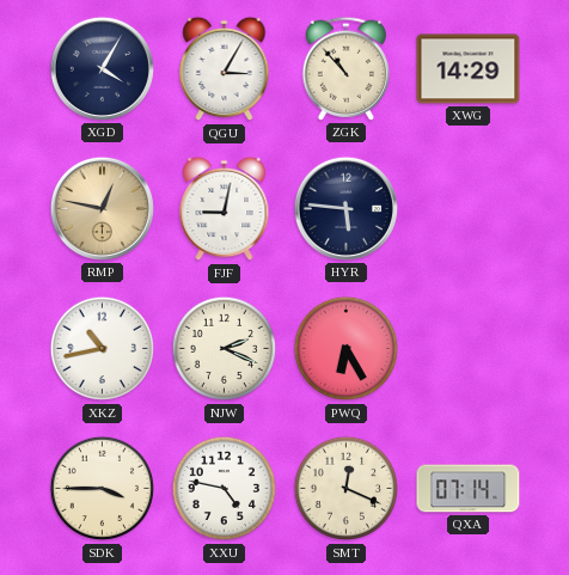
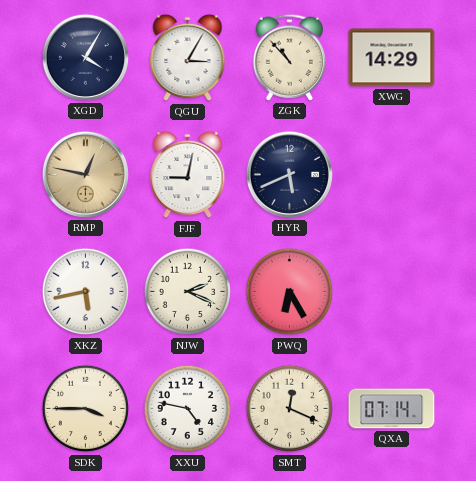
HYR: 5:46 -> 5:41
XKZ: 10:43 -> 5:43
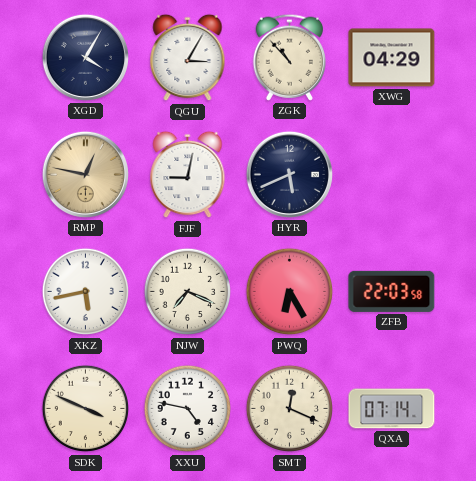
XWG: 14:29 -> 04:29
NJW: 2:19 -> 7:19
ZFB: none -> 22:03
SDK: 3:45 -> 3:49
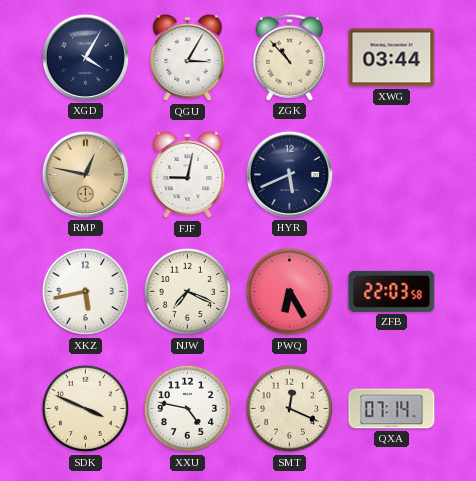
XWG: 04:29 -> 03:44
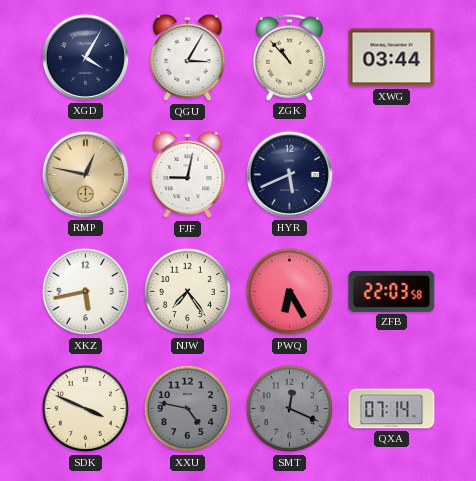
NJW: 7:19 -> 7:24
XXU dial: white -> grey
SMT dial: cream -> grey
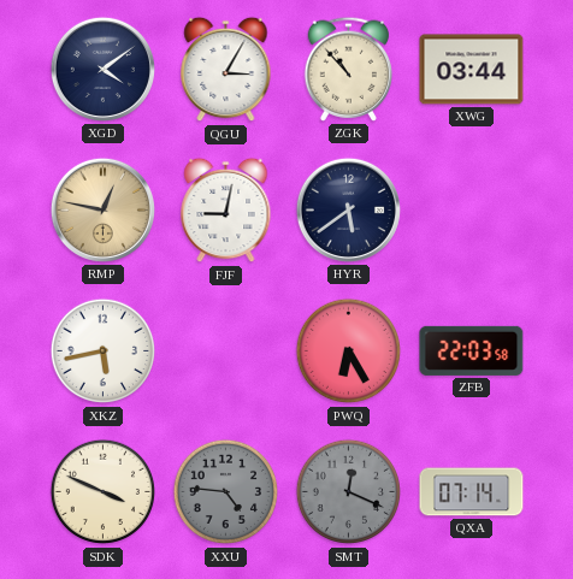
XGD: 4:05 -> 4:09
HYR: 5:41 -> 5:39
NJW: 7:24 -> none
XXU: 4:47 -> 4:46
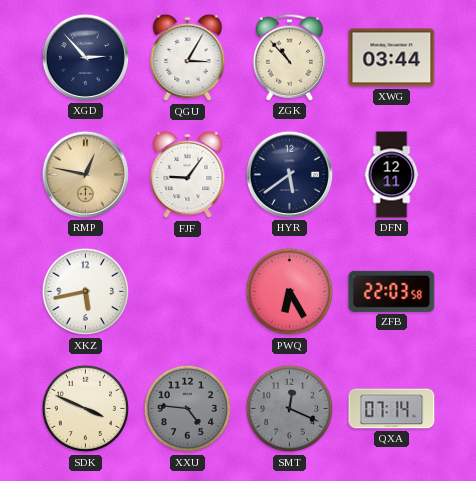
XGD: 4:09 -> 2:53
FJF: 9:02 -> 9:06
DFN: none -> 12:11
